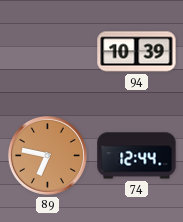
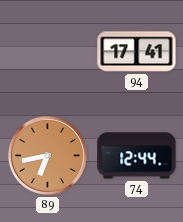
94: 10:39 -> 17:41
89: 6:47 -> 6:43
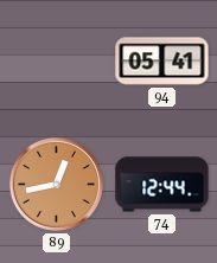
94: 17:41 -> 05:41
89: 6:43 -> 12:43
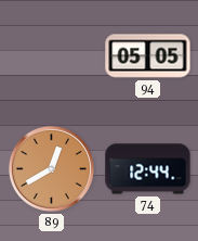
94: 05:41 -> 05:05
89: 12:43 -> 12:40
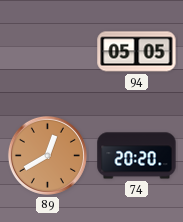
74: 12:44 -> 20:20
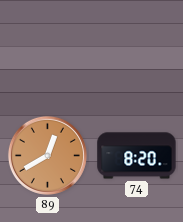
94: 05:05 -> none
74: 20:20 -> 8:20
